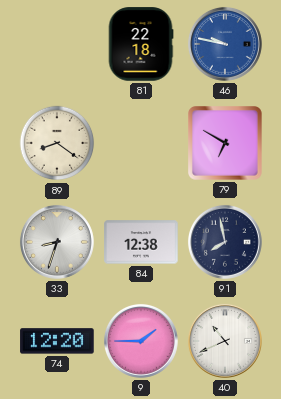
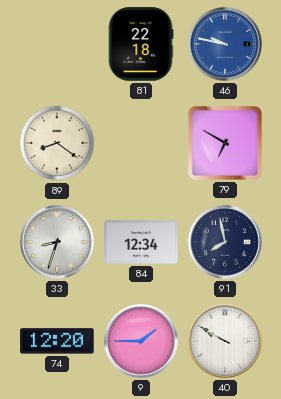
84: 12:38 -> 12:34
40: 10:41 -> 9:50
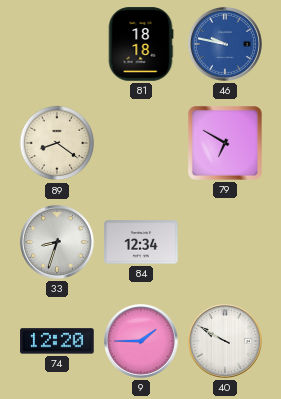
81: 22:18 -> 18:18
91: 7:58 -> none
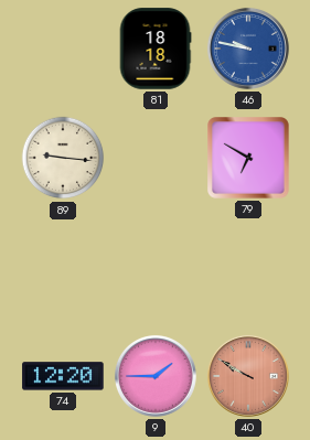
89: 8:21 -> 9:16
33: 8:33 -> none
84: 12:34 -> none
40 dial: white -> salmon
